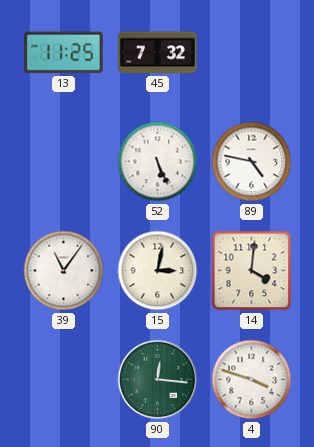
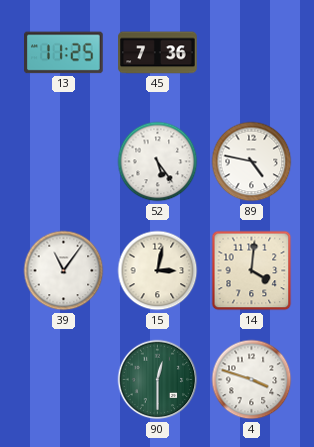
45: 7:32 -> 7:36
52: 5:26 -> 5:24
90: 12:16 -> 12:30
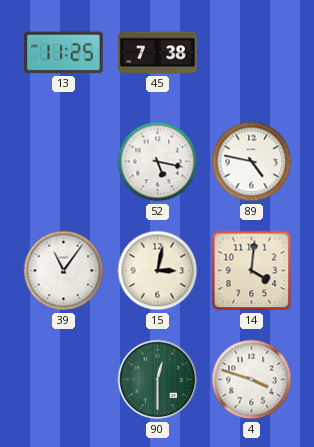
45: 7:36 -> 7:38
52: 5:24 -> 5:17
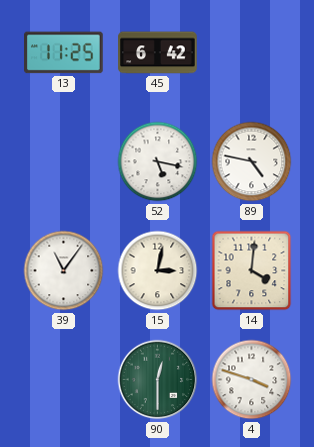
45: 7:38 -> 6:42
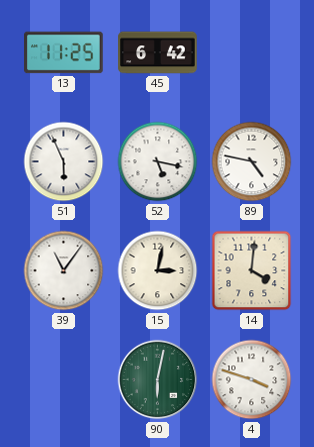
51: none -> 5:56
90: 12:30 -> 6:02
